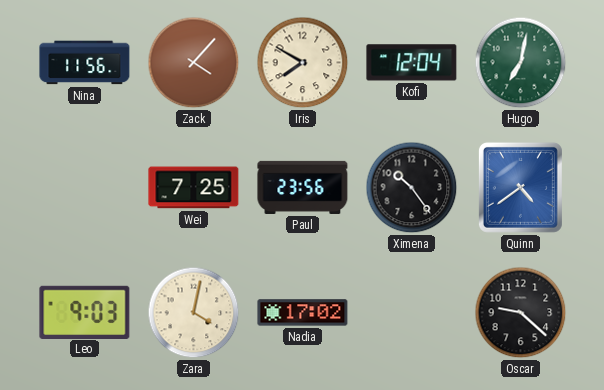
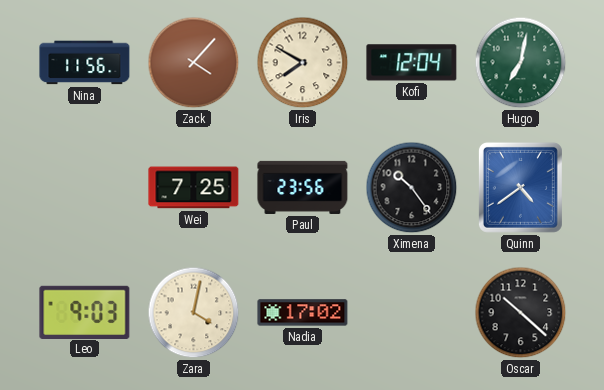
Oscar: 9:22 -> 10:22
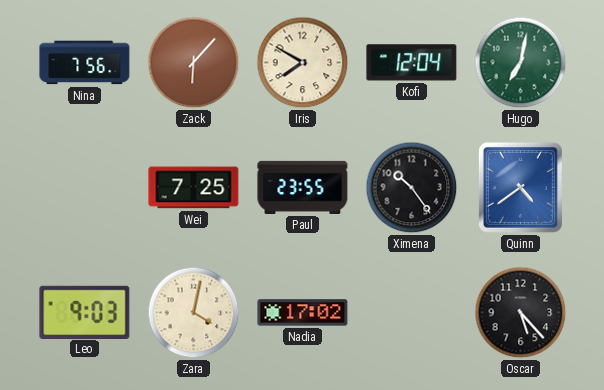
Nina: 11:56 -> 7:56
Zack: 4:07 -> 6:07
Paul: 23:56 -> 23:55
Oscar: 10:22 -> 5:23
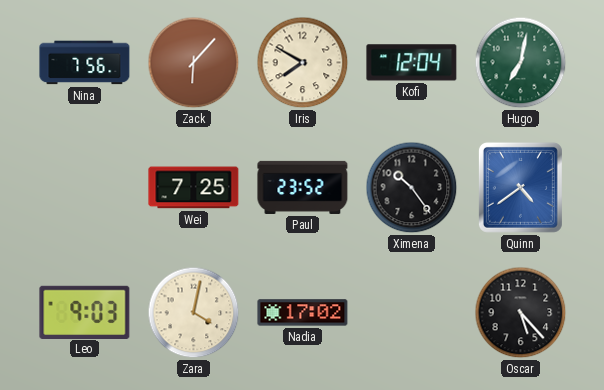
Paul: 23:55 -> 23:52
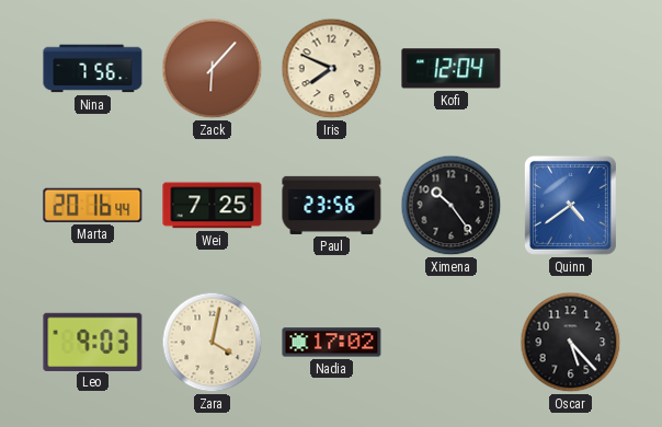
Iris: 7:50 -> 7:49
Hugo: 7:02 -> none
Marta: none -> 20:16
Paul: 23:52 -> 23:56
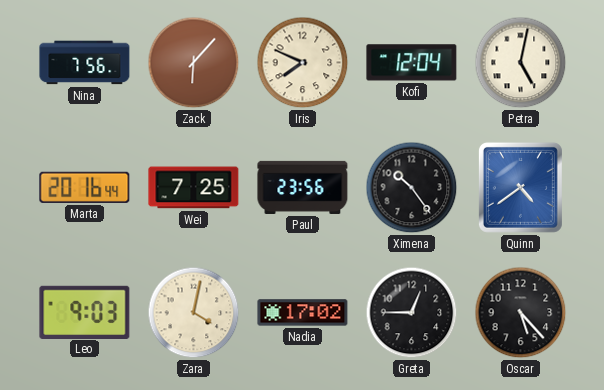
Petra: none -> 5:02
Greta: none -> 12:45
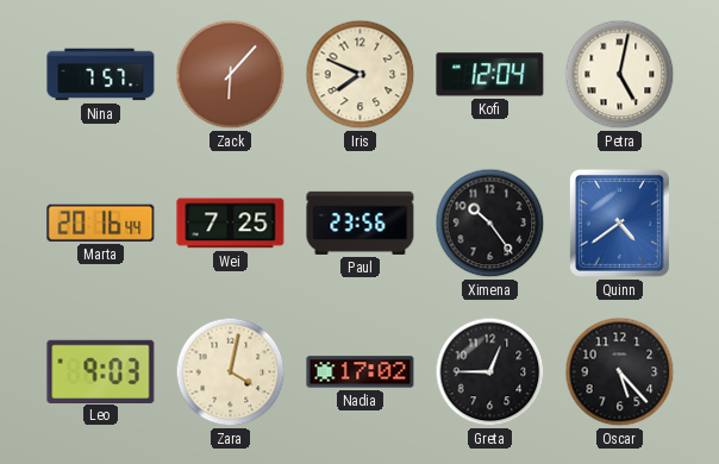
Nina: 7:56 -> 7:57
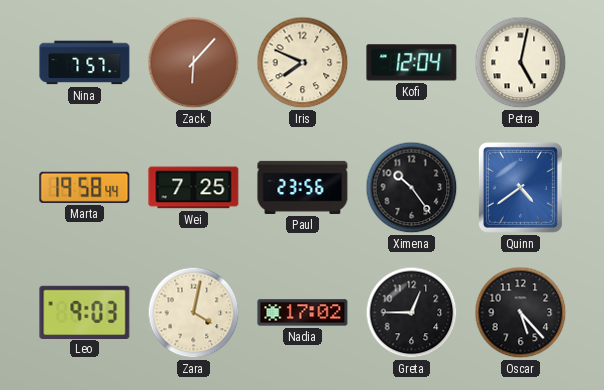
Marta: 20:16 -> 19:58
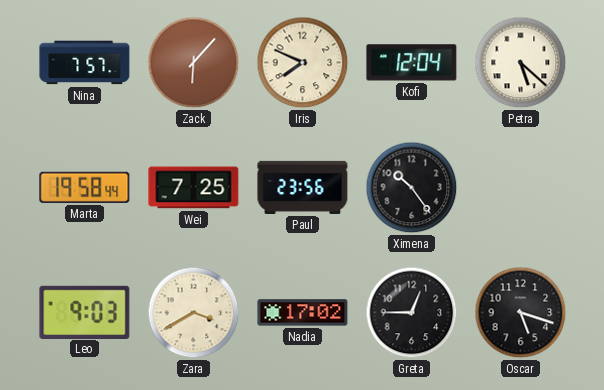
Petra: 5:02 -> 5:22
Quinn: 4:39 -> none
Zara: 4:02 -> 3:40
Oscar: 5:23 -> 5:18
